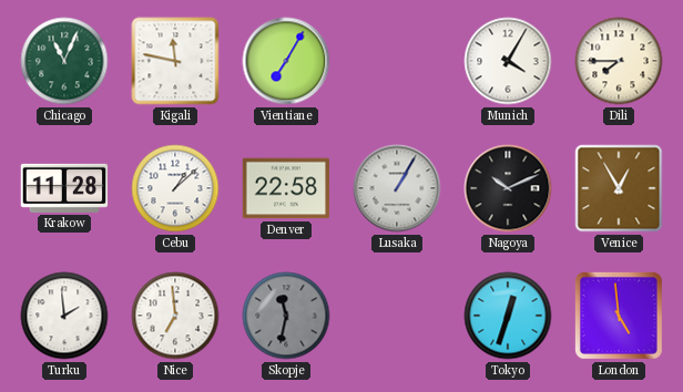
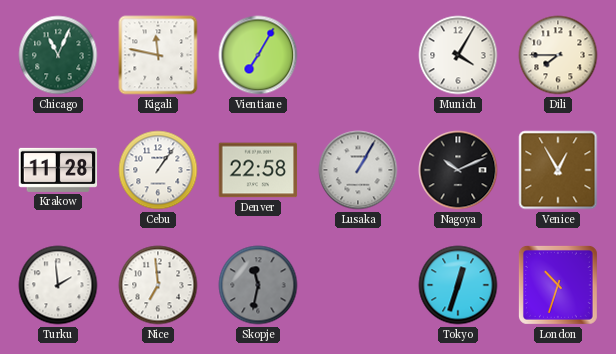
Cebu: 1:08 -> 1:06
London: 4:59 -> 10:33
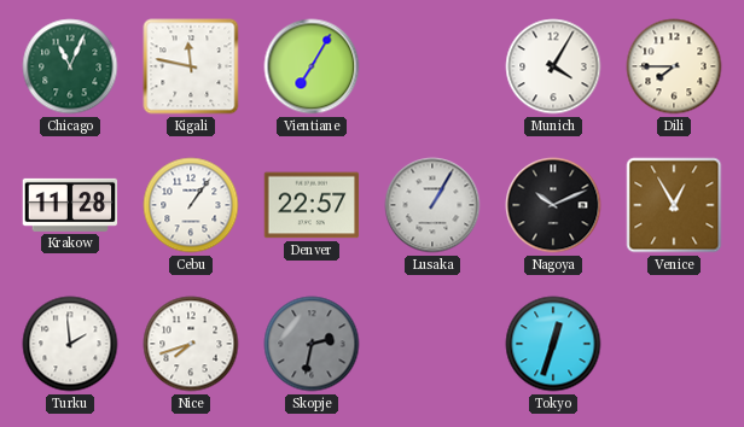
Denver: 22:58 -> 22:57
Nice: 6:59 -> 7:42
Skopje: 11:32 -> 2:32
London: 10:33 -> none
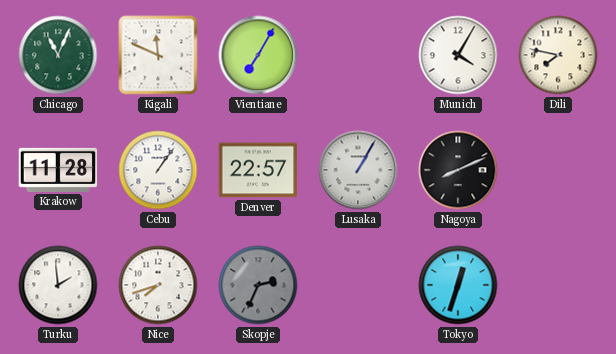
Kigali: 11:47 -> 11:49
Dili: 7:45 -> 7:47
Nagoya: 10:11 -> 8:11
Venice: 12:55 -> none
Skopje: 2:32 -> 2:34
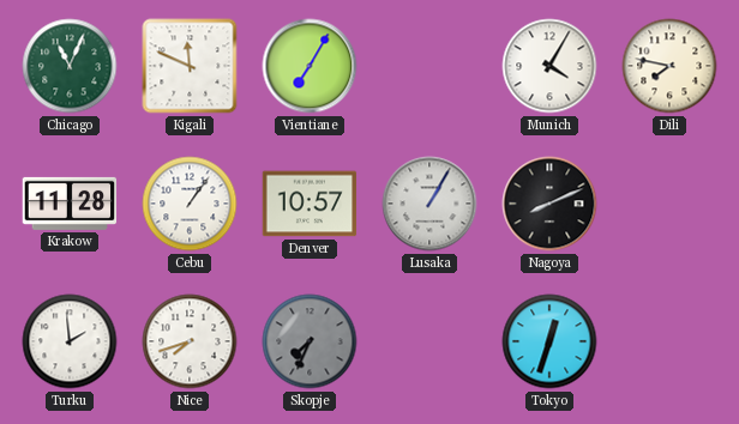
Denver: 22:57 -> 10:57
Skopje: 2:34 -> 7:34
